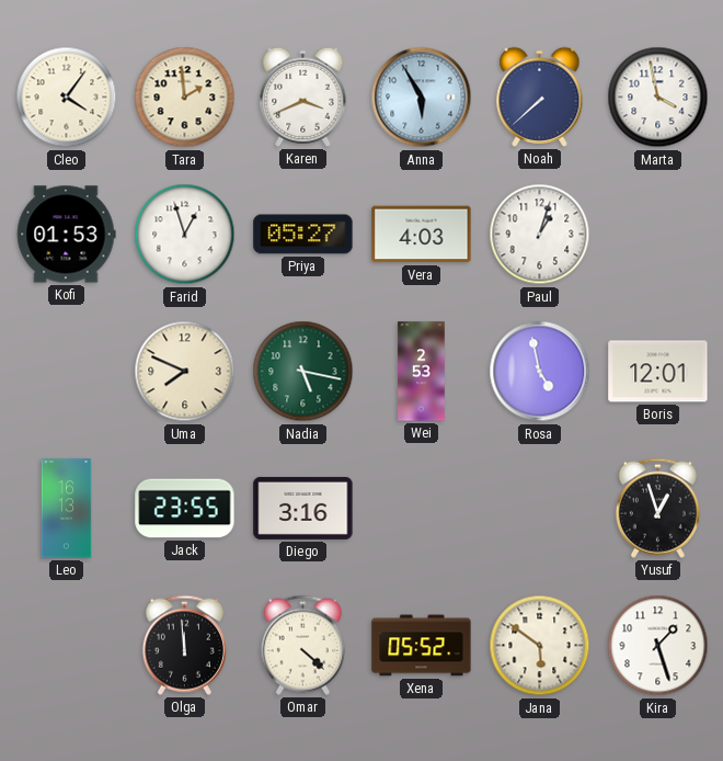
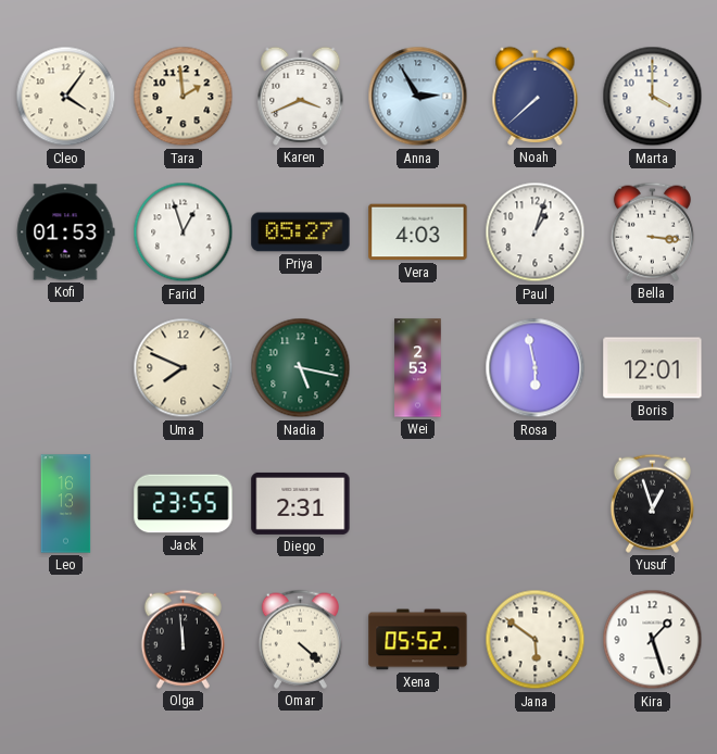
Anna: 5:55 -> 2:55
Marta: 3:58 -> 4:00
Bella: none -> 3:16
Rosa: 4:58 -> 5:58
Diego: 3:16 -> 2:31
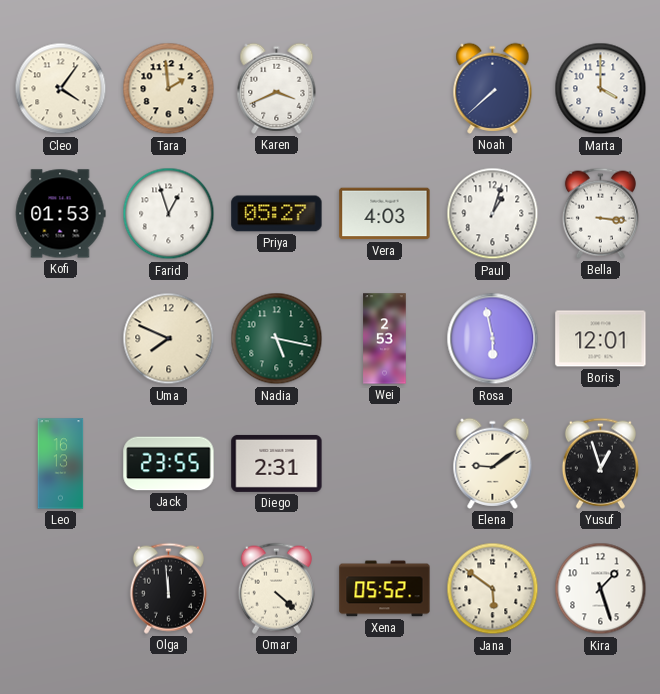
Anna: 2:55 -> none
Elena: none -> 9:09
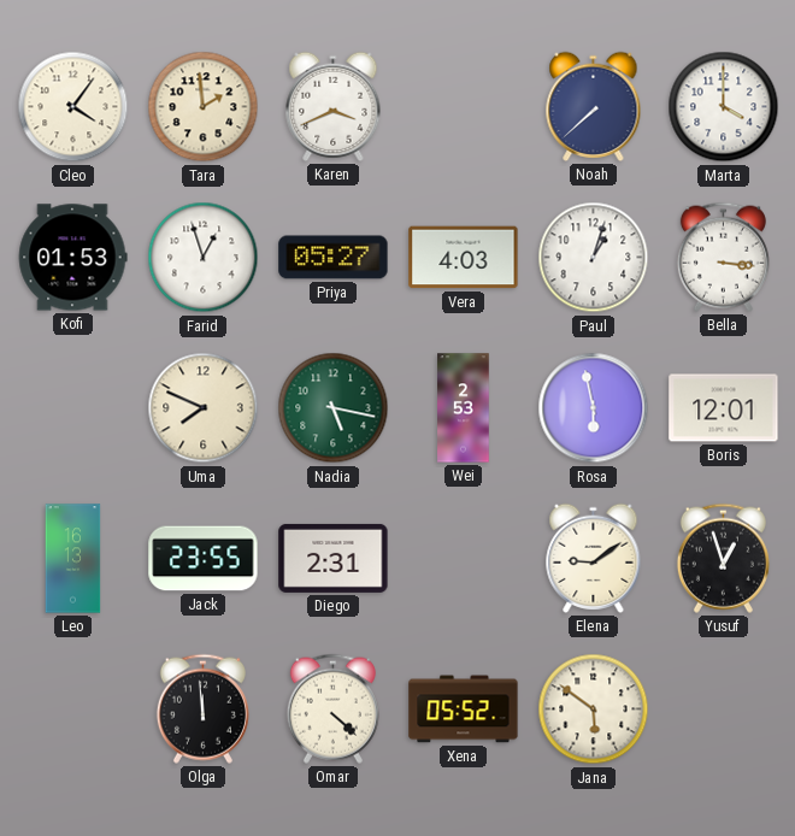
Kira: 1:27 -> none
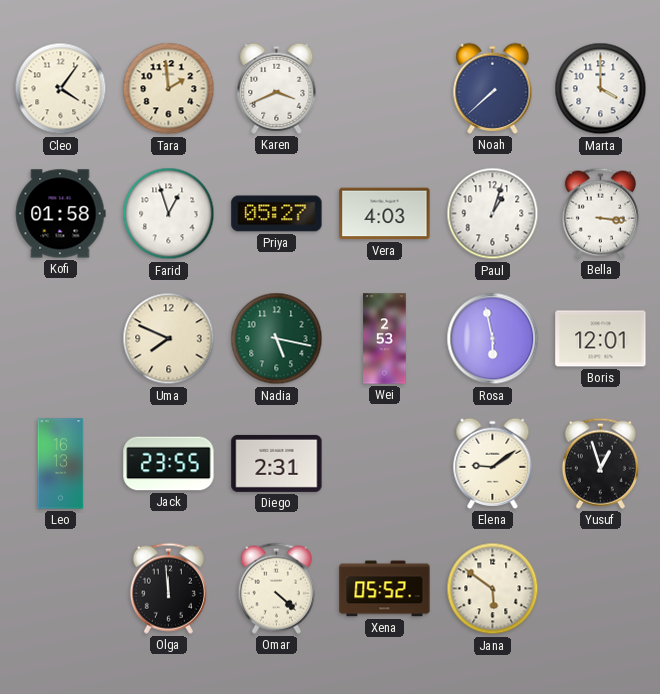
Kofi: 01:53 -> 01:58
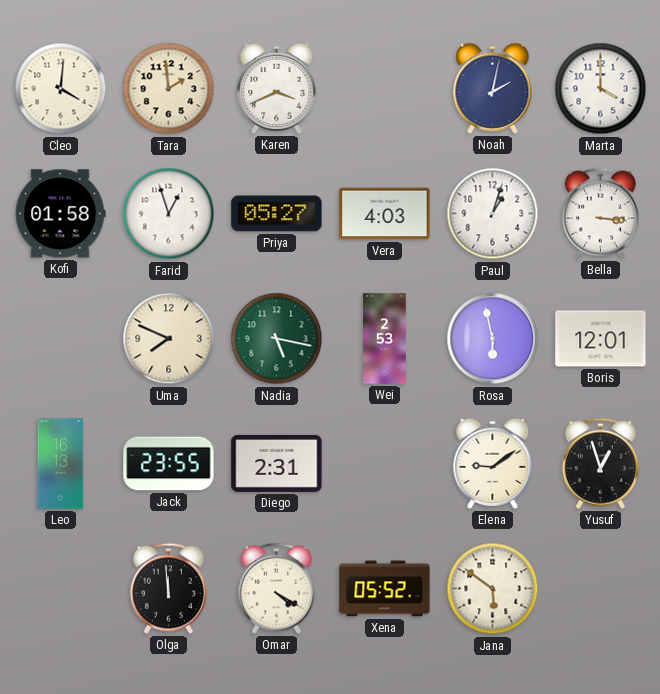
Cleo: 4:06 -> 4:01
Noah: 7:38 -> 2:02
Omar: 4:22 -> 4:20
